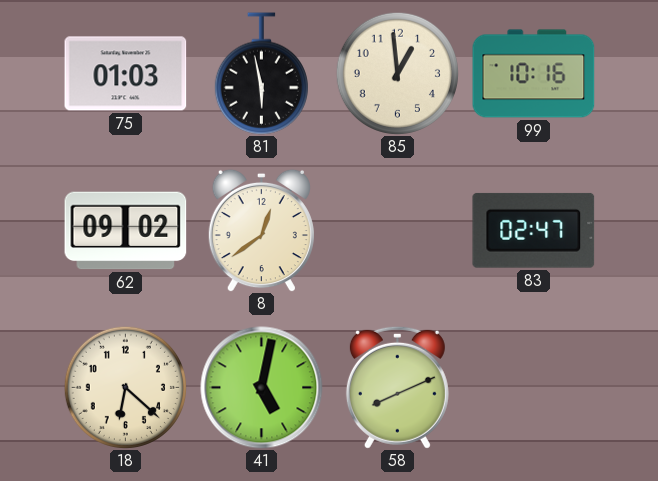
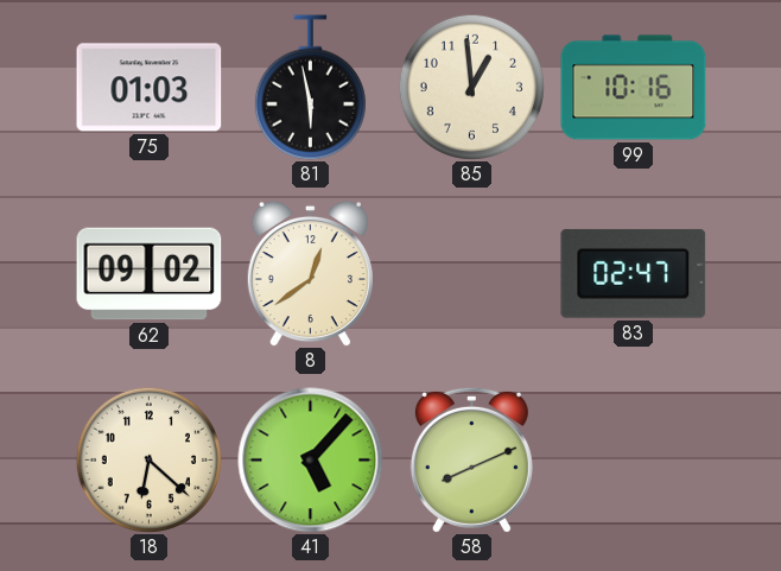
41: 5:02 -> 5:07
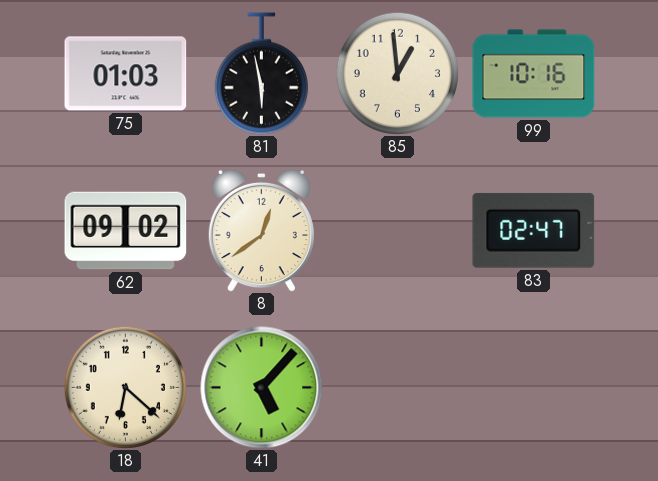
58: 8:11 -> none
